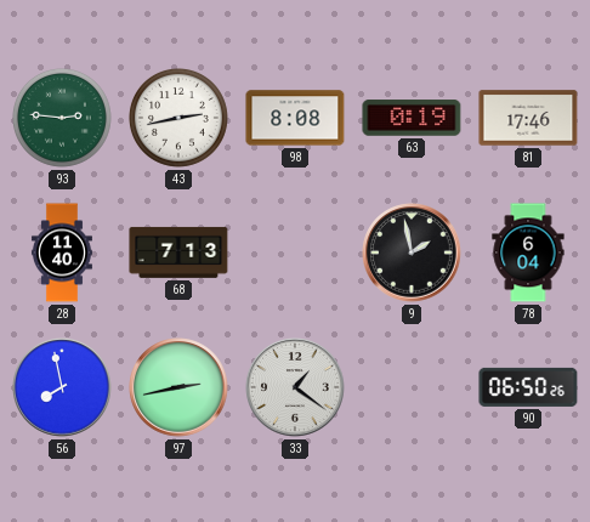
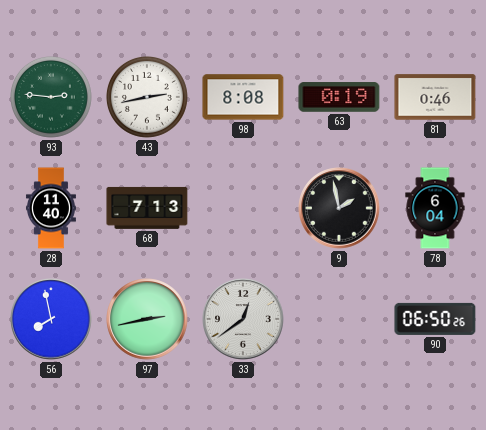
81: 17:46 -> 0:46
33: 1:21 -> 12:39
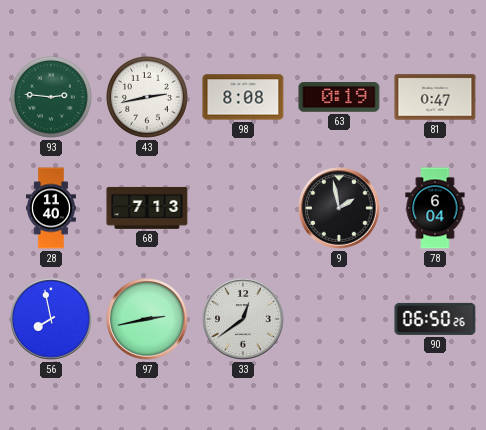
81: 0:46 -> 0:47
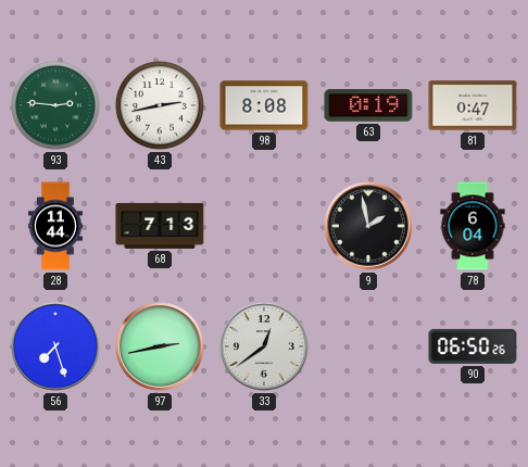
28: 11:40 -> 11:44
56: 7:58 -> 7:27
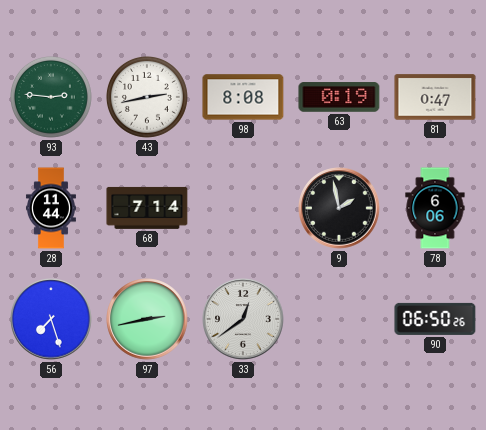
68: 7:13 -> 7:14
78: 6:04 -> 6:06
